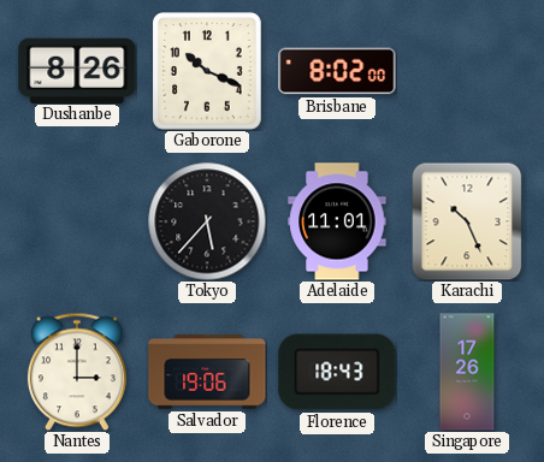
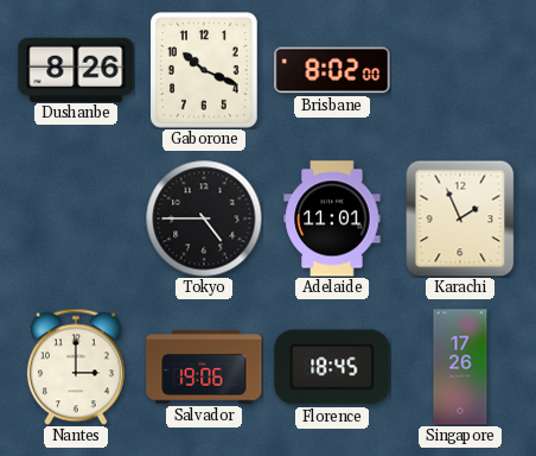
Tokyo: 5:37 -> 4:45
Karachi: 10:26 -> 1:56
Florence: 18:43 -> 18:45
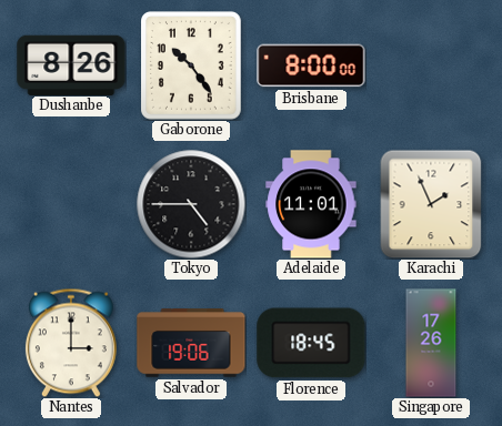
Gaborone: 10:19 -> 10:24
Brisbane: 8:02 -> 8:00
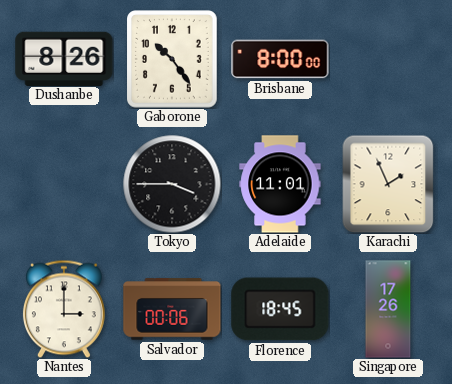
Tokyo: 4:45 -> 3:45
Salvador: 19:06 -> 00:06
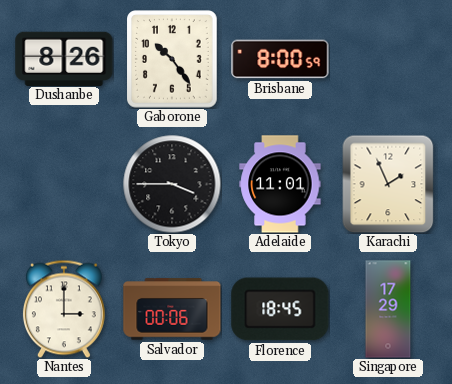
Brisbane: 8:00:00 -> 8:00:59
Singapore: 17:26 -> 17:29
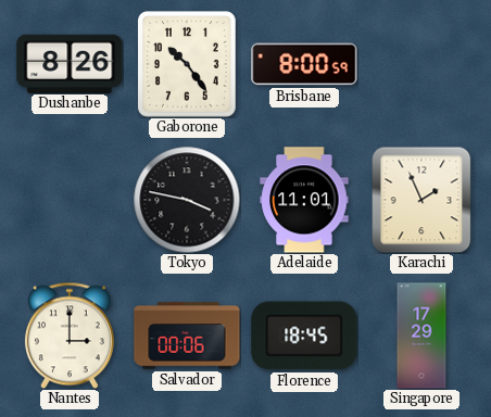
Tokyo: 3:45 -> 3:47
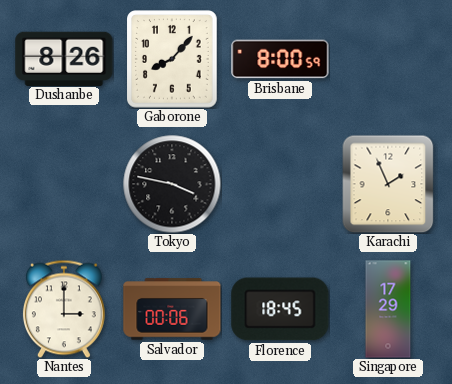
Gaborone: 10:24 -> 8:07
Adelaide: 11:01 -> none
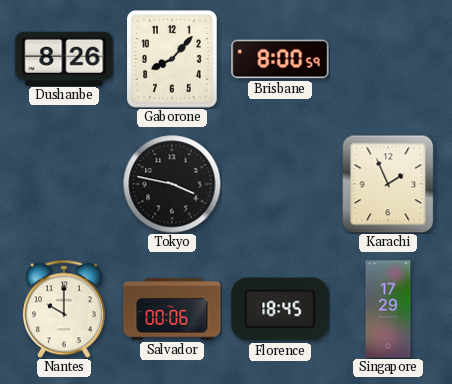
Nantes: 3:00 -> 10:00
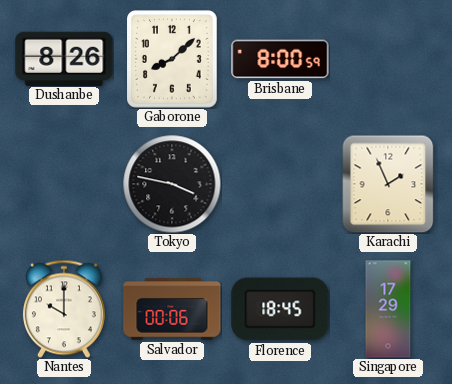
Gaborone: 8:07 -> 8:08
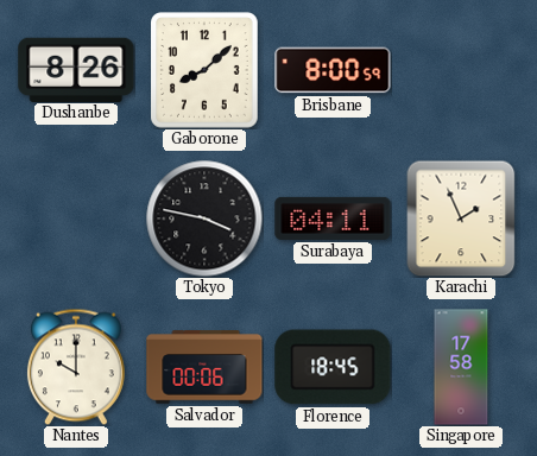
Surabaya: none -> 04:11
Singapore: 17:29 -> 17:58
